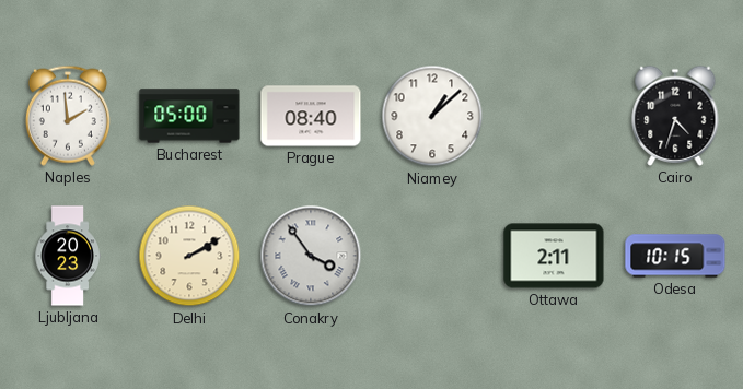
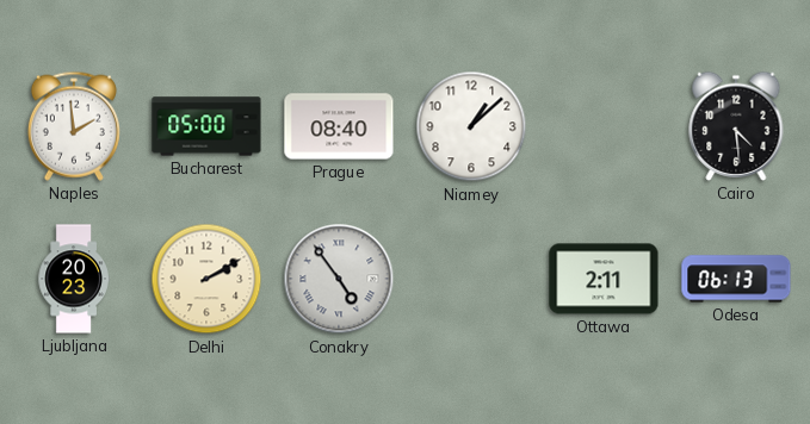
Cairo: 4:33 -> 4:29
Conakry: 3:54 -> 4:54
Odesa: 10:15 -> 06:13
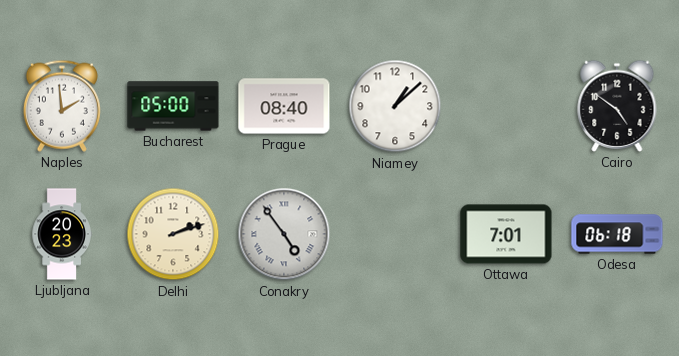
Cairo: 4:29 -> 4:51
Delhi: 2:10 -> 2:12
Ottawa: 2:11 -> 7:01
Odesa: 06:13 -> 06:18
